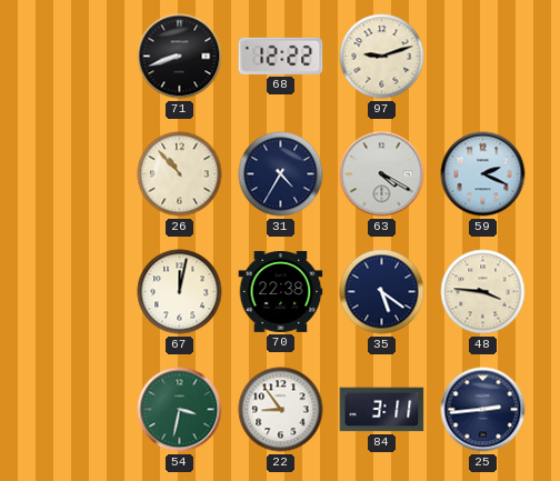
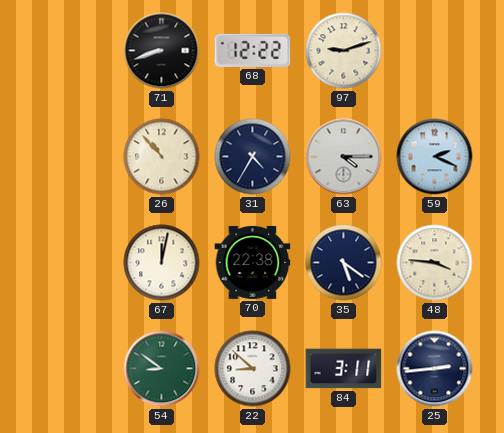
63: 4:20 -> 4:15
54: 3:32 -> 8:51
22: 8:54 -> 8:52
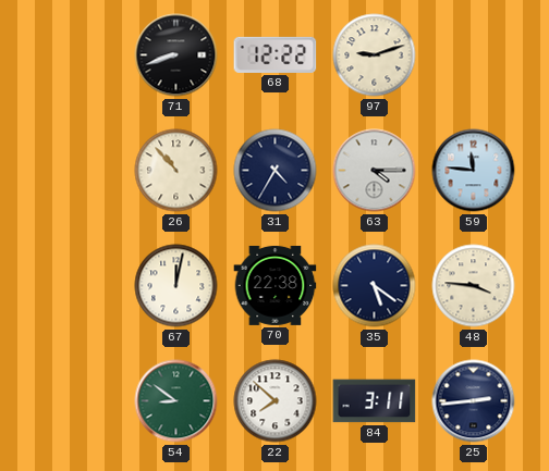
59: 2:19 -> 11:46
22: 8:52 -> 7:52
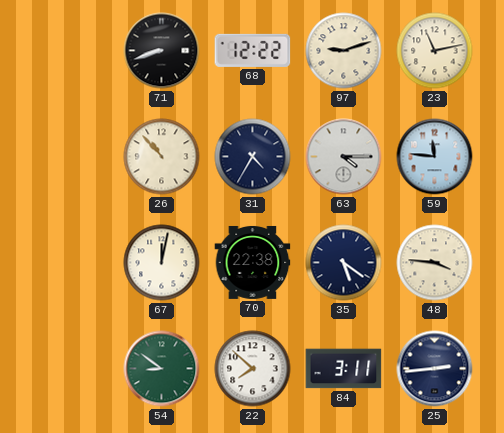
23: none -> 11:13
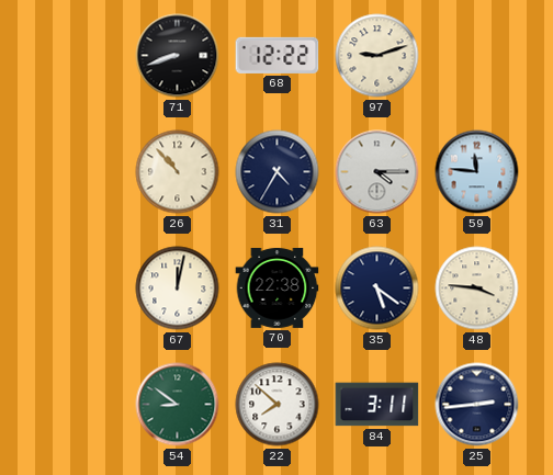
23: 11:13 -> none
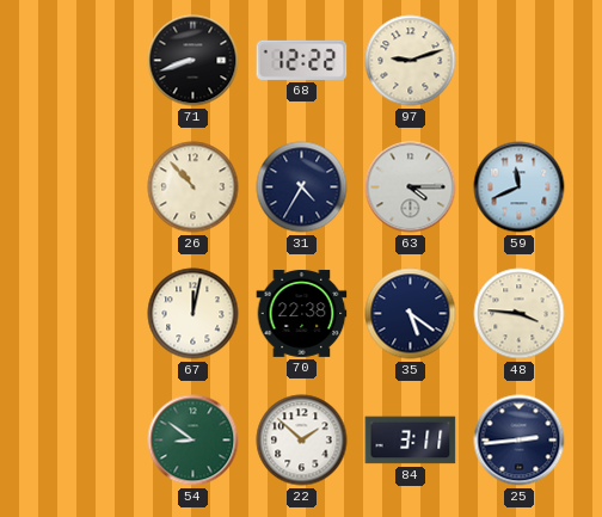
59: 11:46 -> 11:41
22: 7:52 -> 1:52
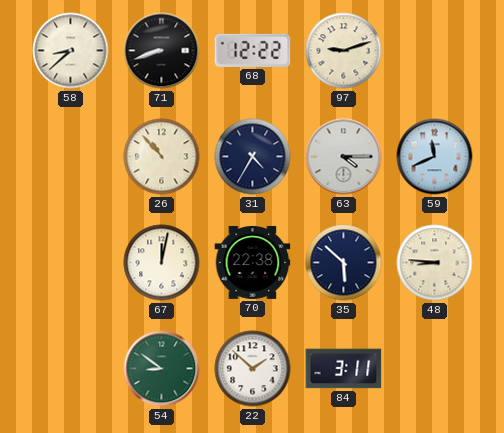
58: none -> 8:38
35: 5:21 -> 5:52
48: 3:46 -> 8:46
25: 2:44 -> none
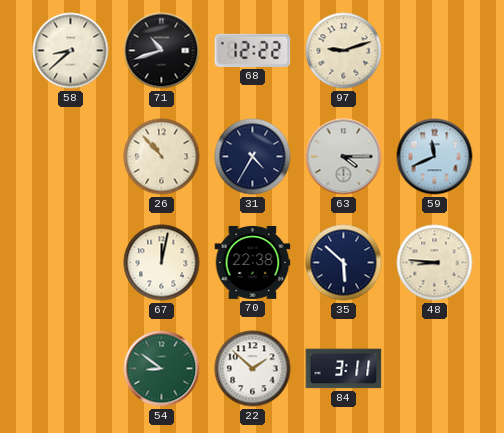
71: 8:42 -> 10:42
